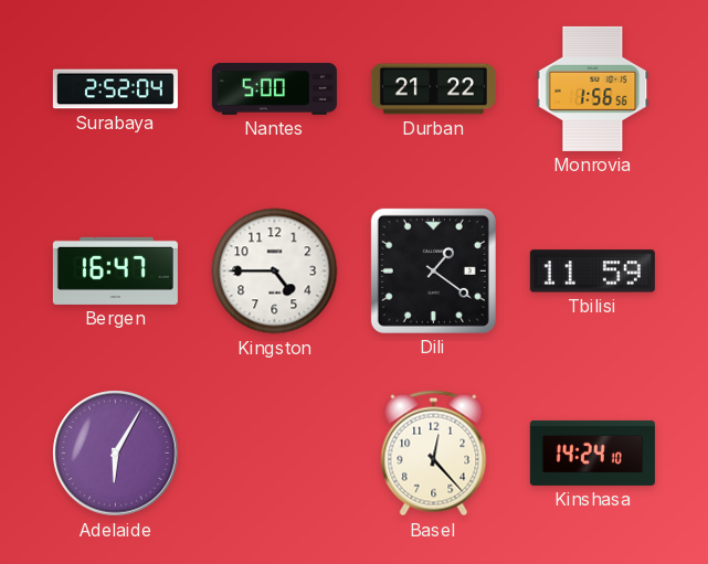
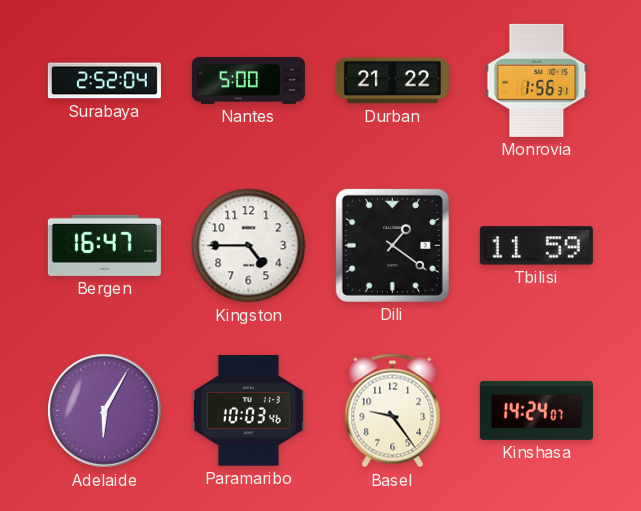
Monrovia: 1:56:56 -> 1:56:31
Paramaribo: none -> 10:03
Basel: 12:23 -> 9:24
Kinshasa: 14:24:10 -> 14:24:07
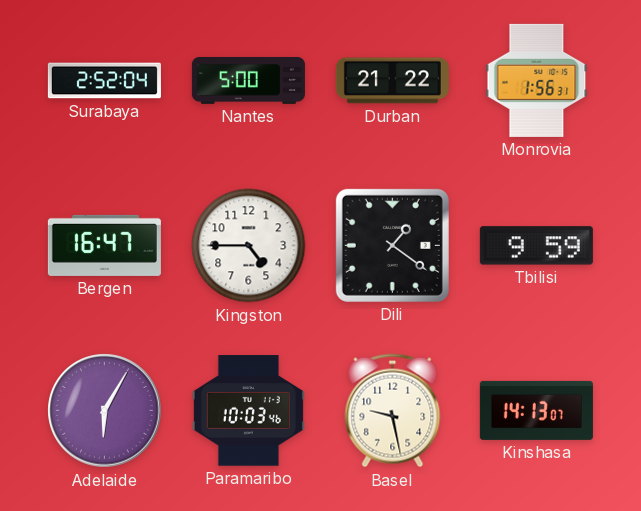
Tbilisi: 11:59 -> 9:59
Basel: 9:24 -> 9:28
Kinshasa: 14:24 -> 14:13
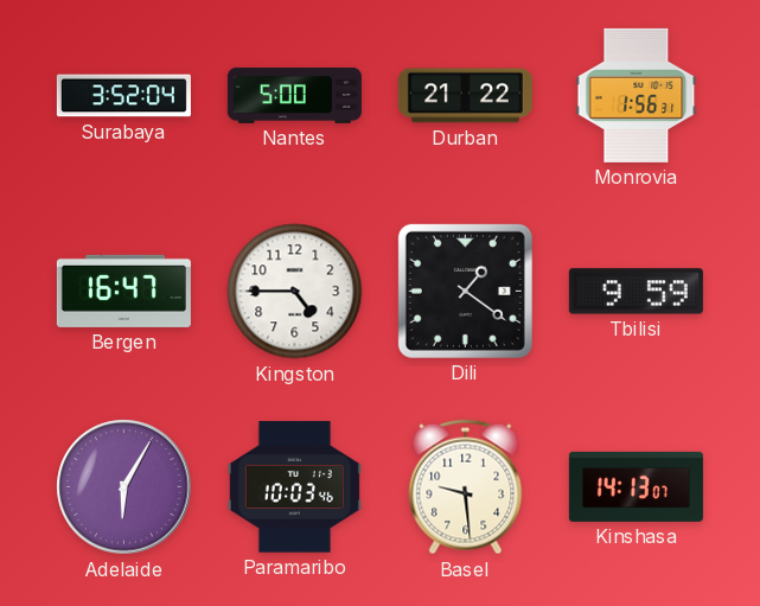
Surabaya: 2:52 -> 3:52
Basel: 9:28 -> 9:29
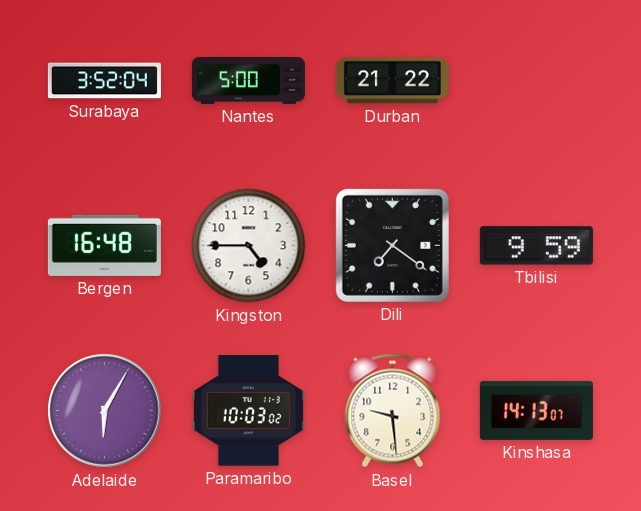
Monrovia: 1:56 -> none
Bergen: 16:47 -> 16:48
Dili: 1:21 -> 7:21
Paramaribo: 10:03:46 -> 10:03:02
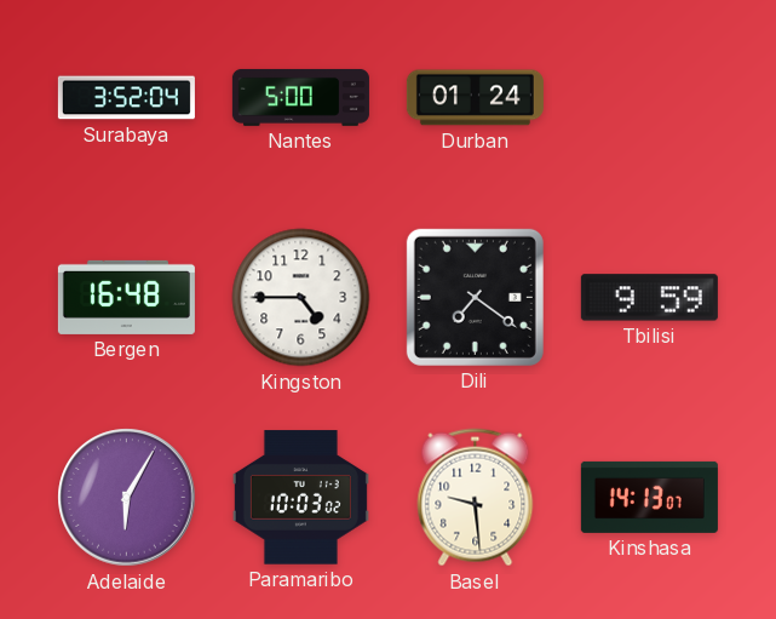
Durban: 21:22 -> 01:24
